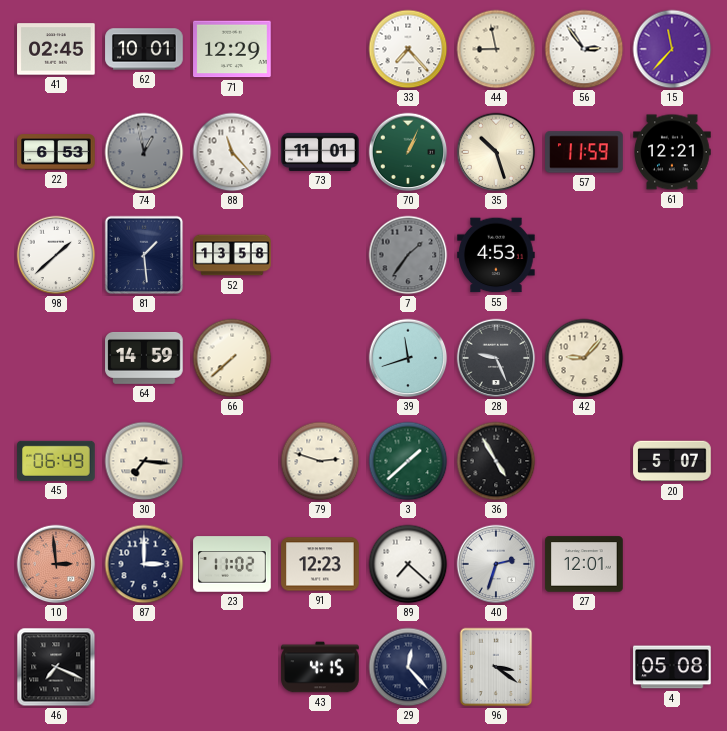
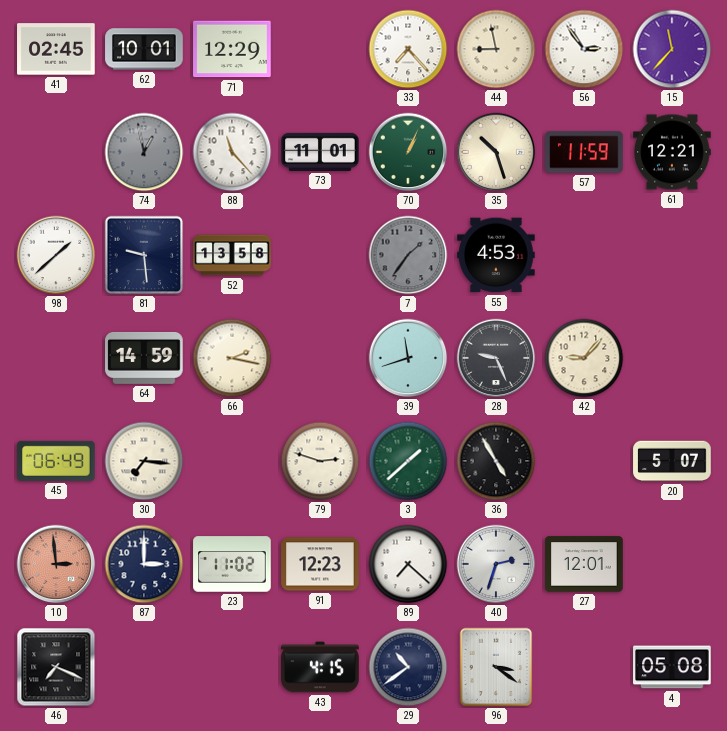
22: 6:53 -> none
81: 1:29 -> 9:29
66: 7:38 -> 2:17
29: 12:23 -> 10:39
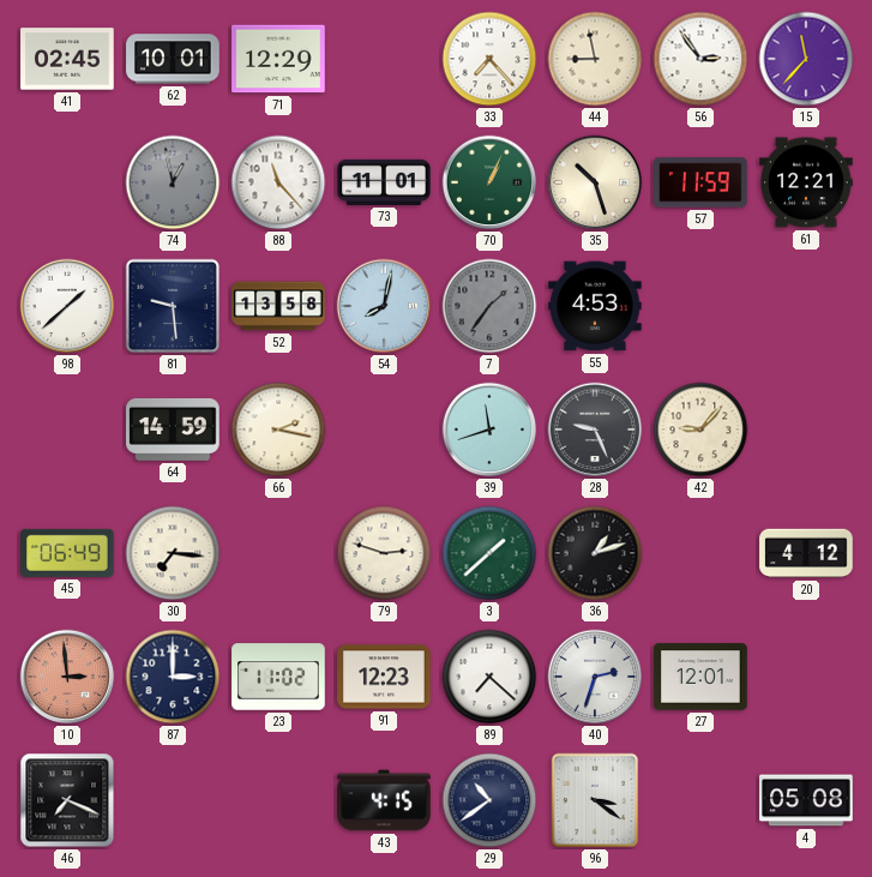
54: none -> 8:02
36: 4:55 -> 1:12
20: 5:07 -> 4:12
